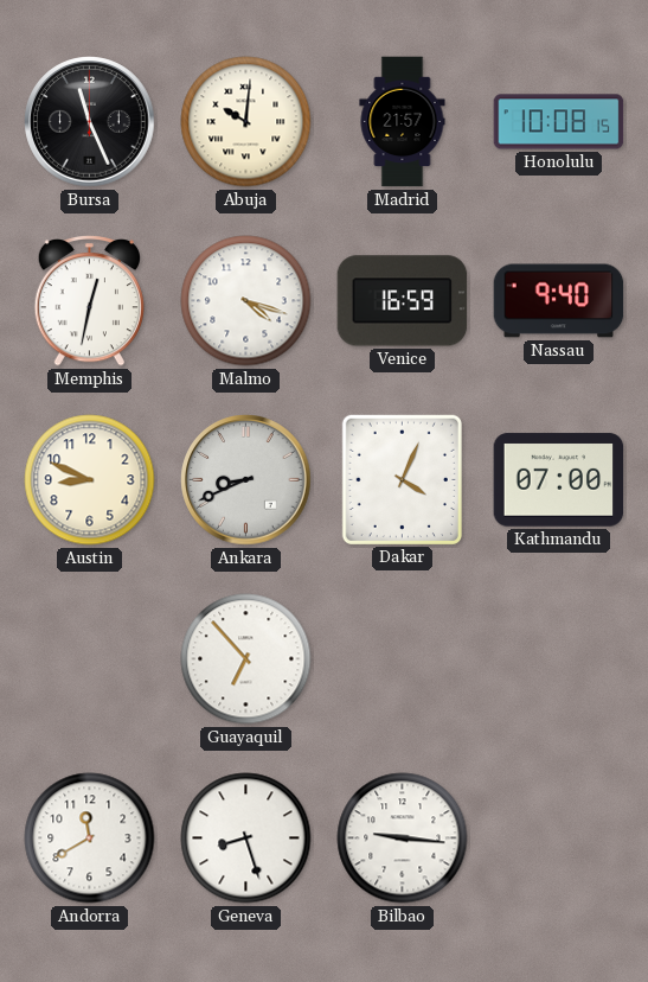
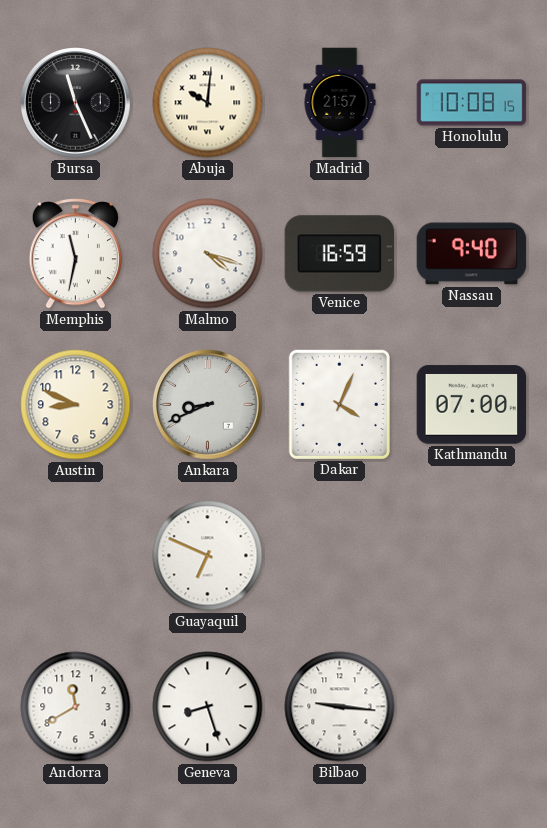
Memphis: 12:32 -> 11:32
Guayaquil: 6:53 -> 6:49
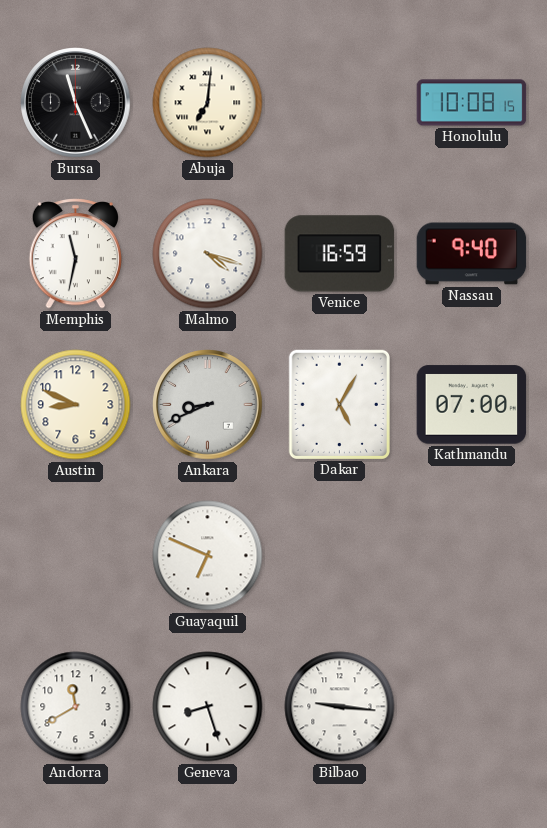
Abuja: 10:01 -> 7:01
Madrid: 21:57 -> none
Dakar: 4:04 -> 5:05
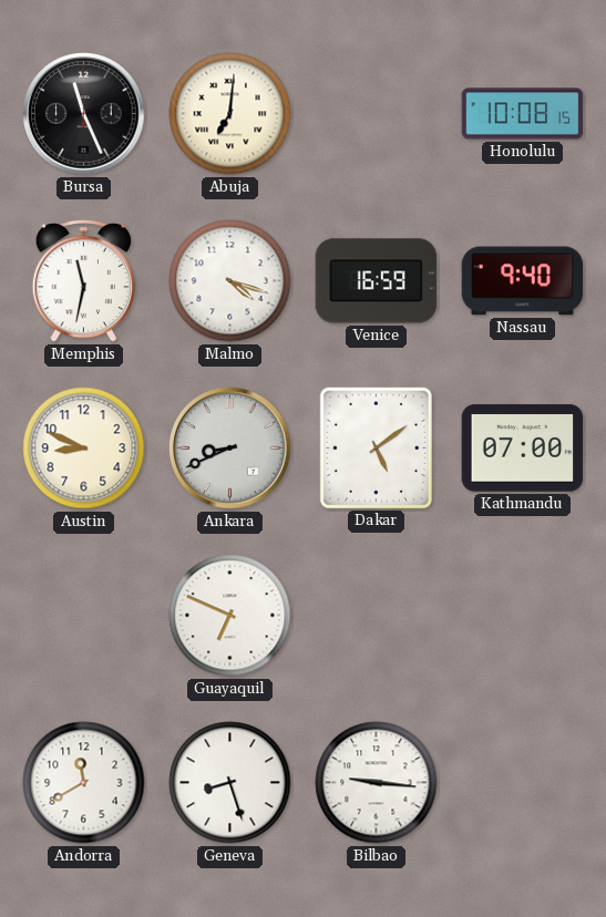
Dakar: 5:05 -> 5:09
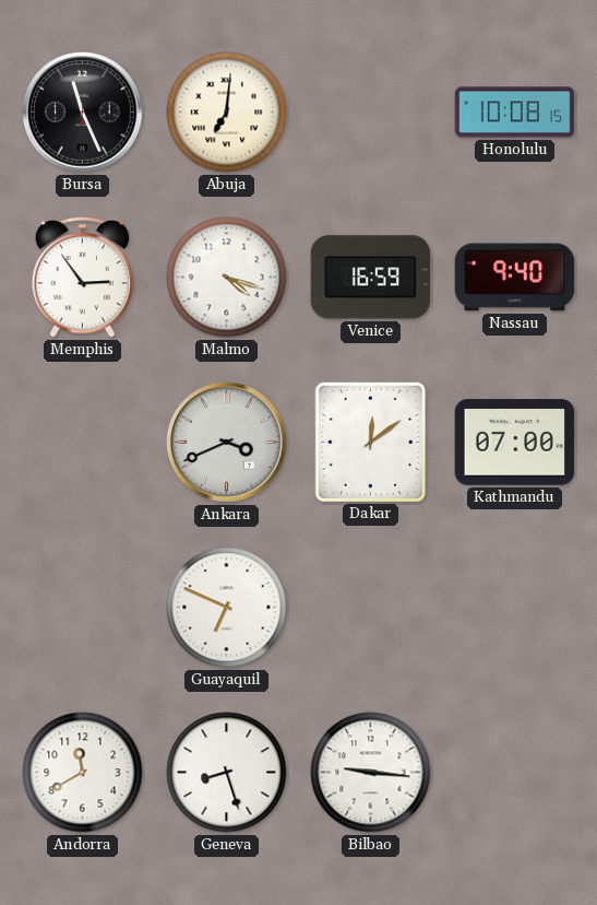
Memphis: 11:32 -> 2:54
Austin: 8:49 -> none
Ankara: 8:41 -> 3:41
Dakar: 5:09 -> 12:09
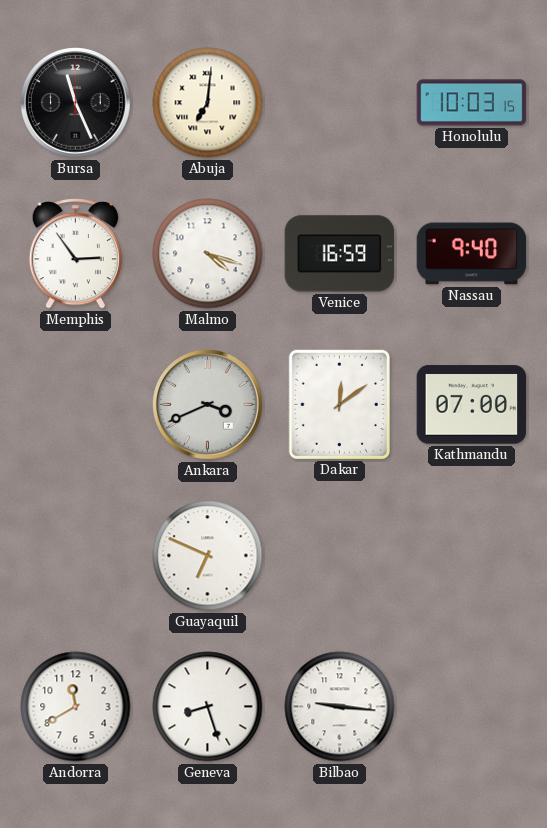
Honolulu: 10:08 -> 10:03
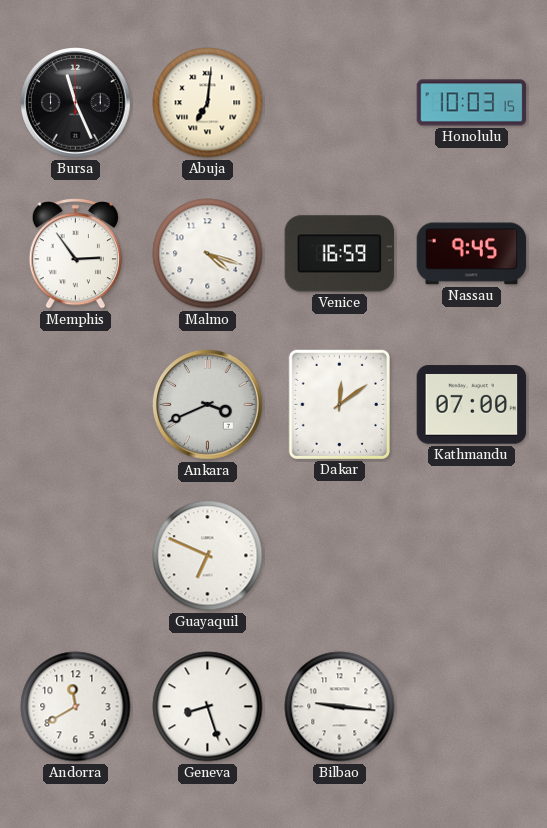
Nassau: 9:40 -> 9:45
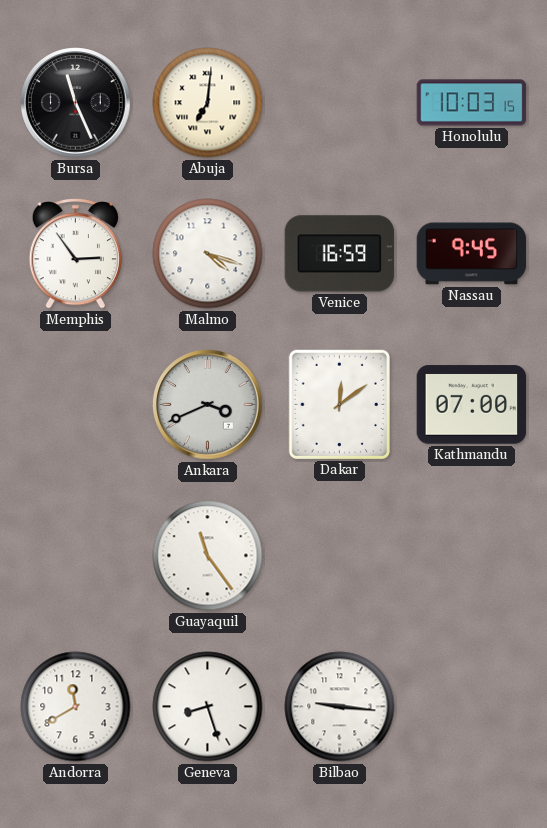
Guayaquil: 6:49 -> 11:24
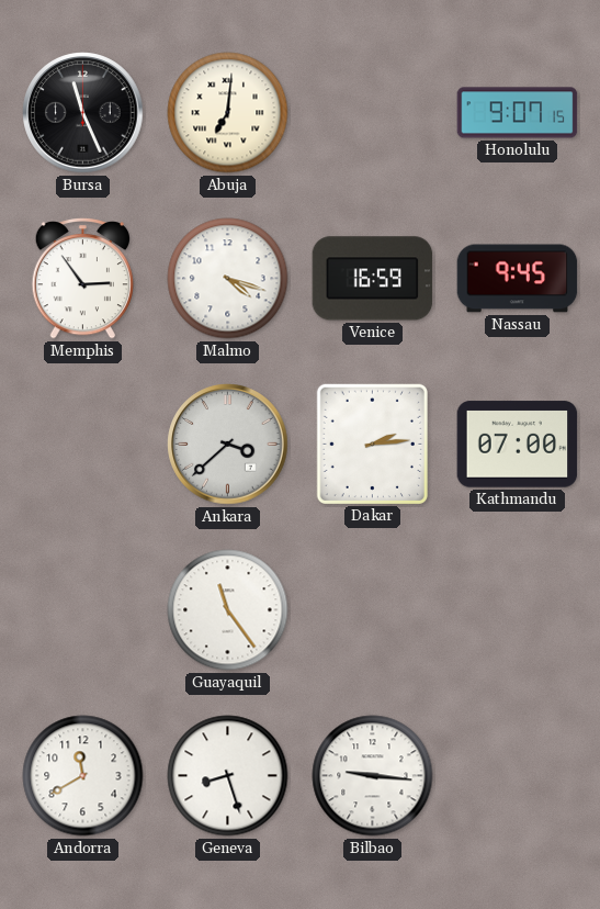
Honolulu: 10:03 -> 9:07
Ankara: 3:41 -> 3:38
Dakar: 12:09 -> 2:14
